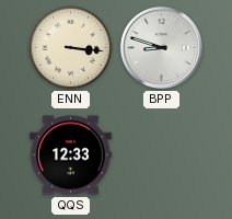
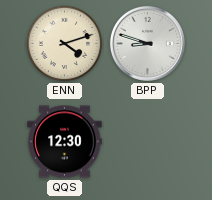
ENN: 3:16 -> 4:12
QQS: 12:33 -> 12:30
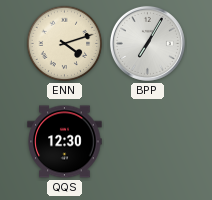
BPP: 8:48 -> 7:05
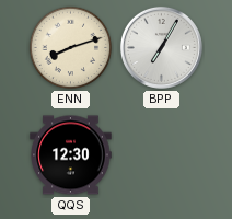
ENN: 4:12 -> 8:12
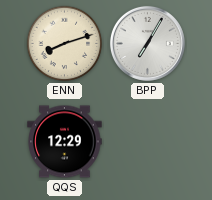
QQS: 12:30 -> 12:29
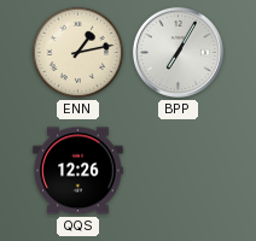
ENN: 8:12 -> 1:13
QQS: 12:29 -> 12:26
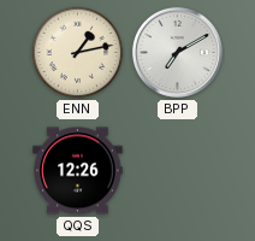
BPP: 7:05 -> 7:10
